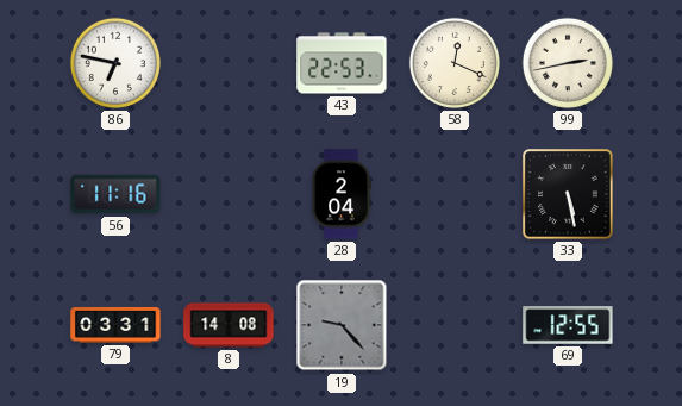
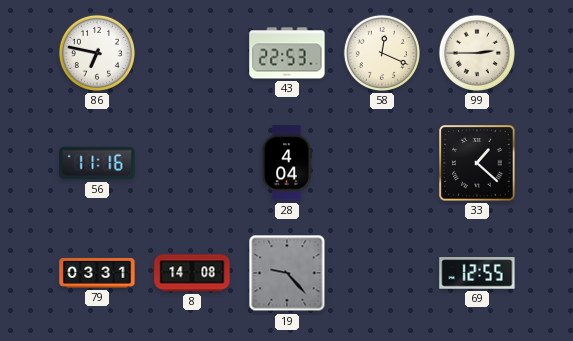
99: 2:43 -> 2:45
28: 2:04 -> 4:04
33: 5:28 -> 1:22
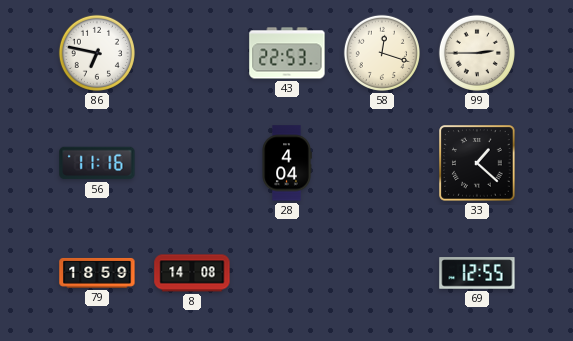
58: 12:19 -> 12:18
79: 03:31 -> 18:59
19: 9:23 -> none
